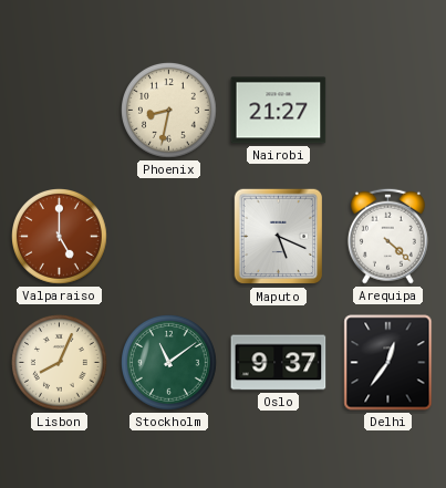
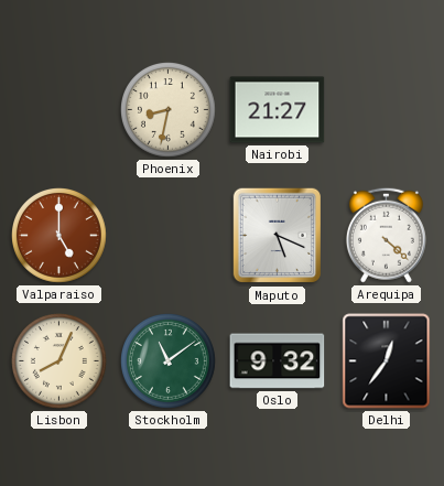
Oslo: 9:37 -> 9:32
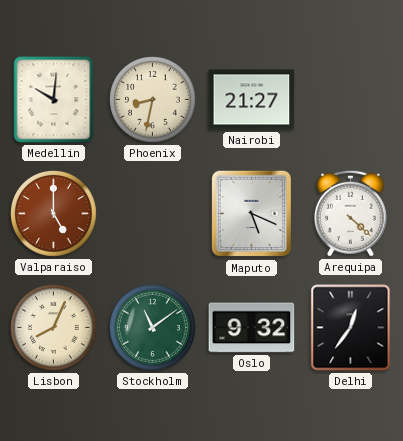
Medellin: none -> 10:01
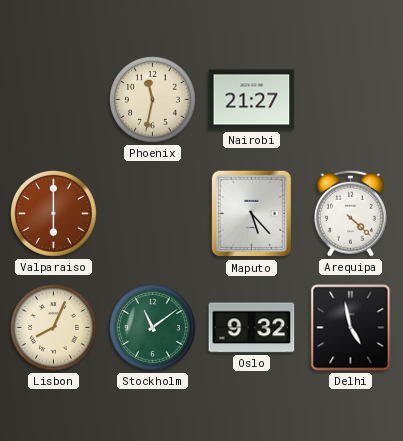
Medellin: 10:01 -> none
Phoenix: 8:32 -> 11:32
Valparaiso: 5:00 -> 6:00
Maputo: 5:19 -> 5:23
Delhi: 12:36 -> 4:58
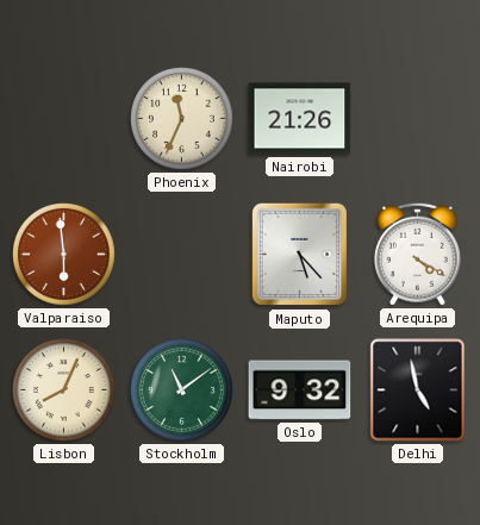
Phoenix: 11:32 -> 11:34
Nairobi: 21:27 -> 21:26
Valparaiso: 6:00 -> 5:59
Arequipa: 4:22 -> 4:20
